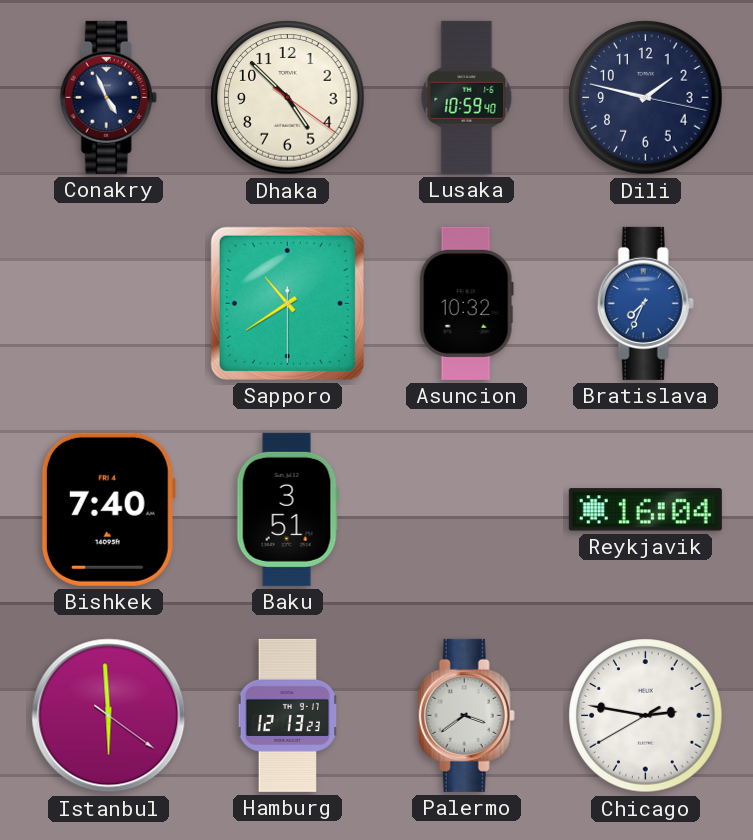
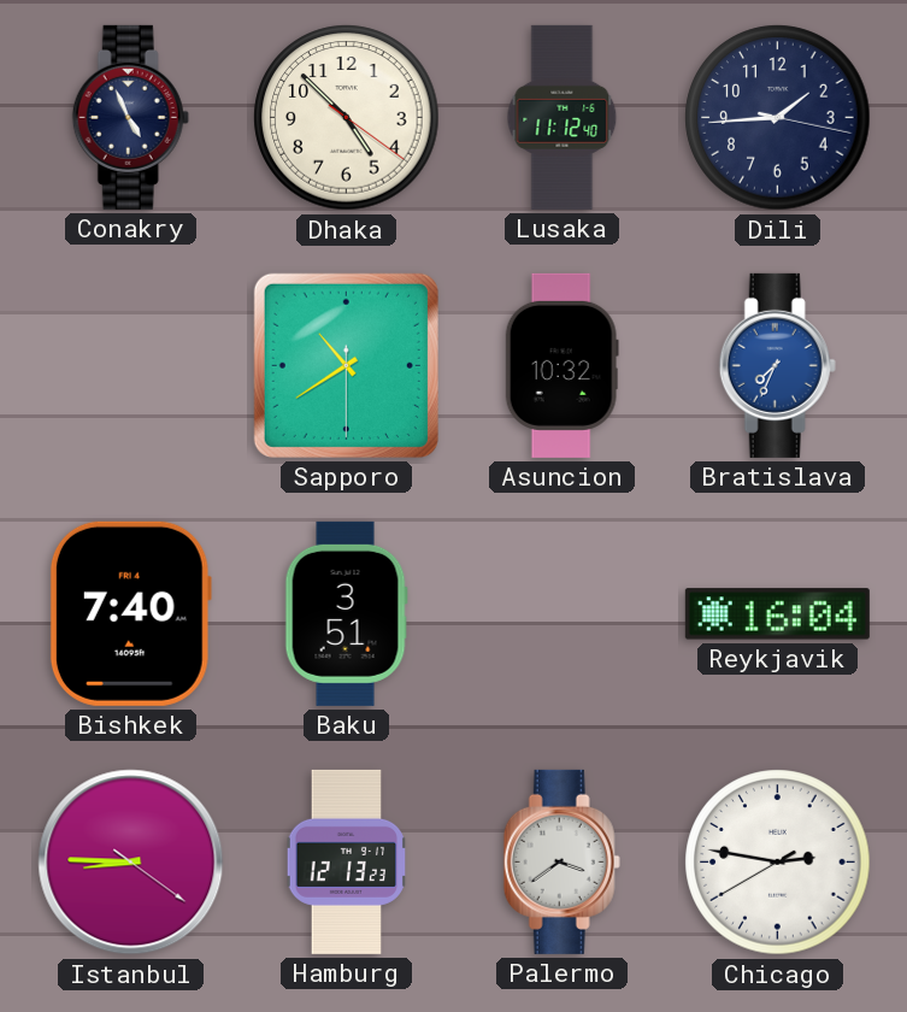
Lusaka: 10:59 -> 11:12
Dili: 1:47 -> 1:44
Istanbul: 5:59 -> 8:45
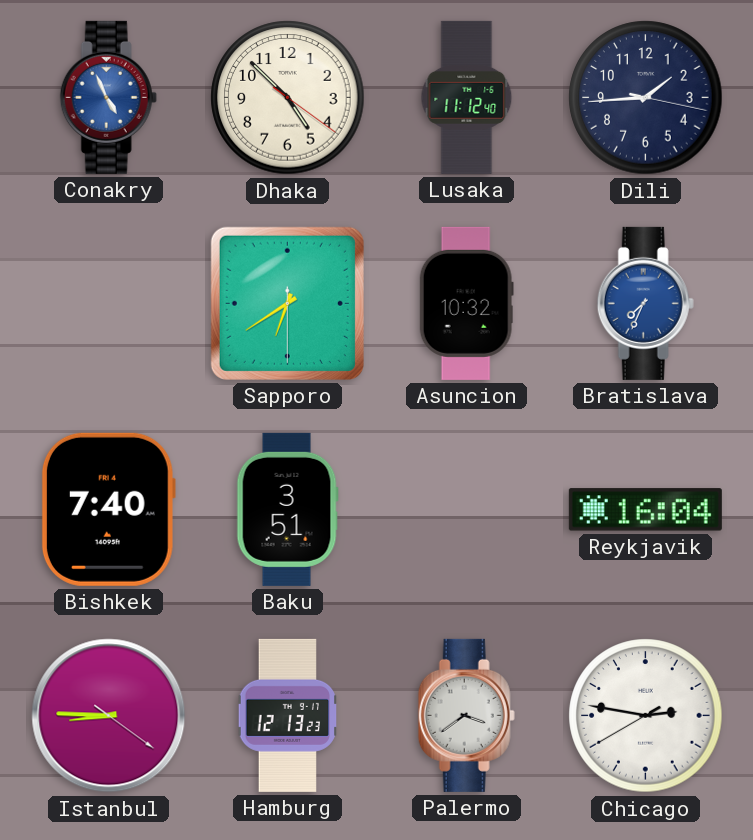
Conakry dial: navy -> blue
Sapporo: 10:39 -> 6:39
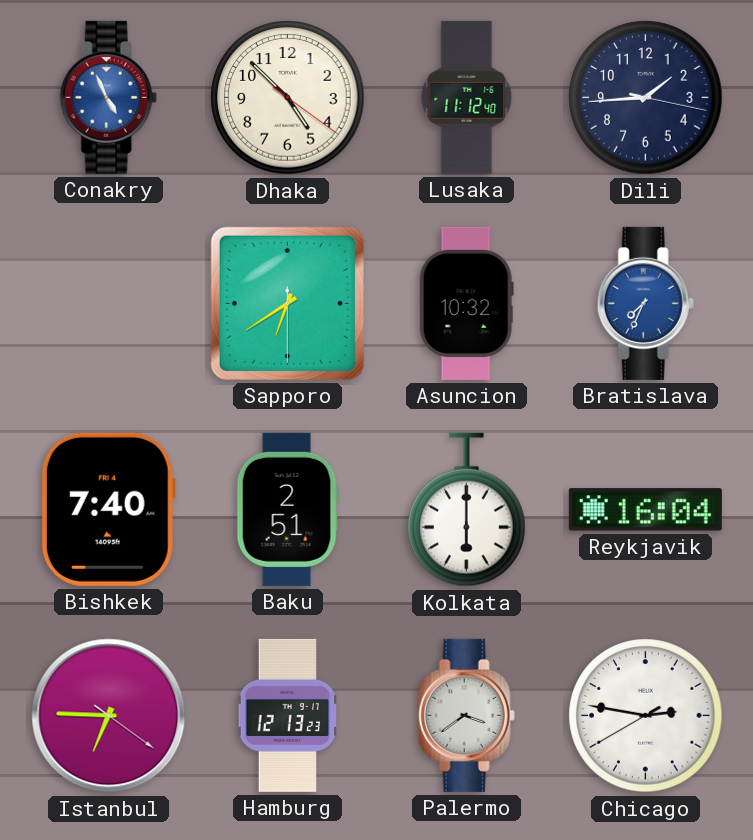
Baku: 3:51 -> 2:51
Kolkata: none -> 6:00
Istanbul: 8:45 -> 6:45
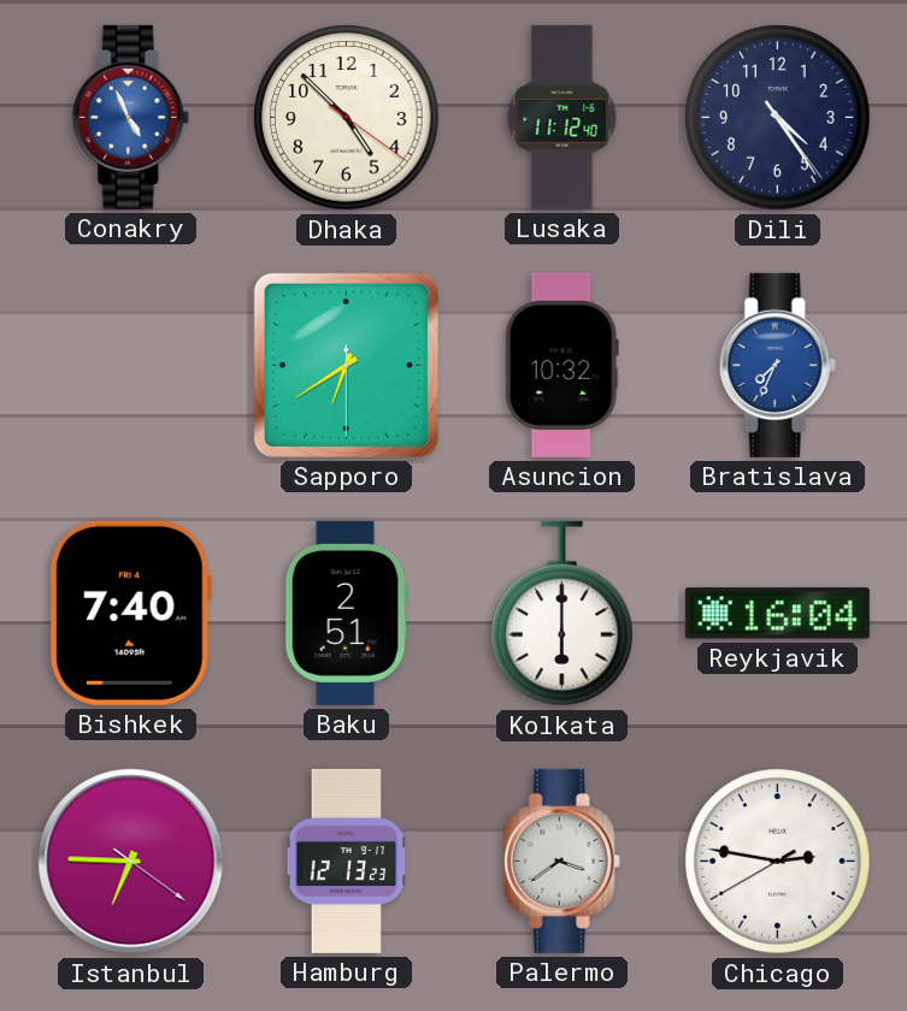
Dili: 1:44 -> 4:24
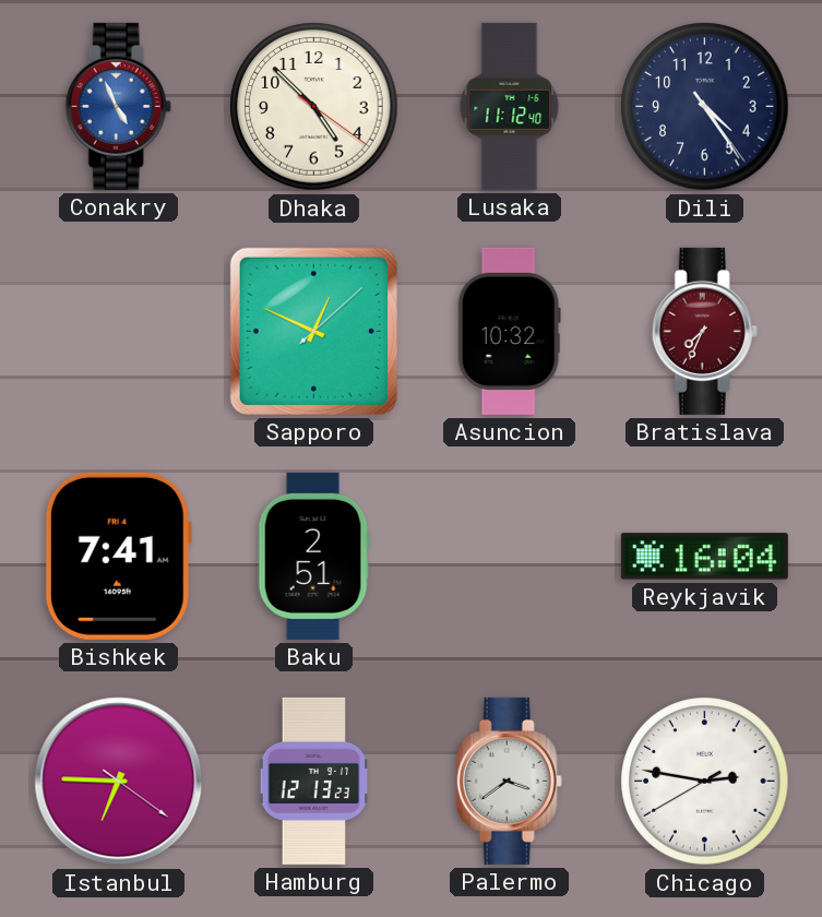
Sapporo: 6:39 -> 12:49
Bratislava dial: blue -> burgundy
Bishkek: 7:40 -> 7:41
Kolkata: 6:00 -> none
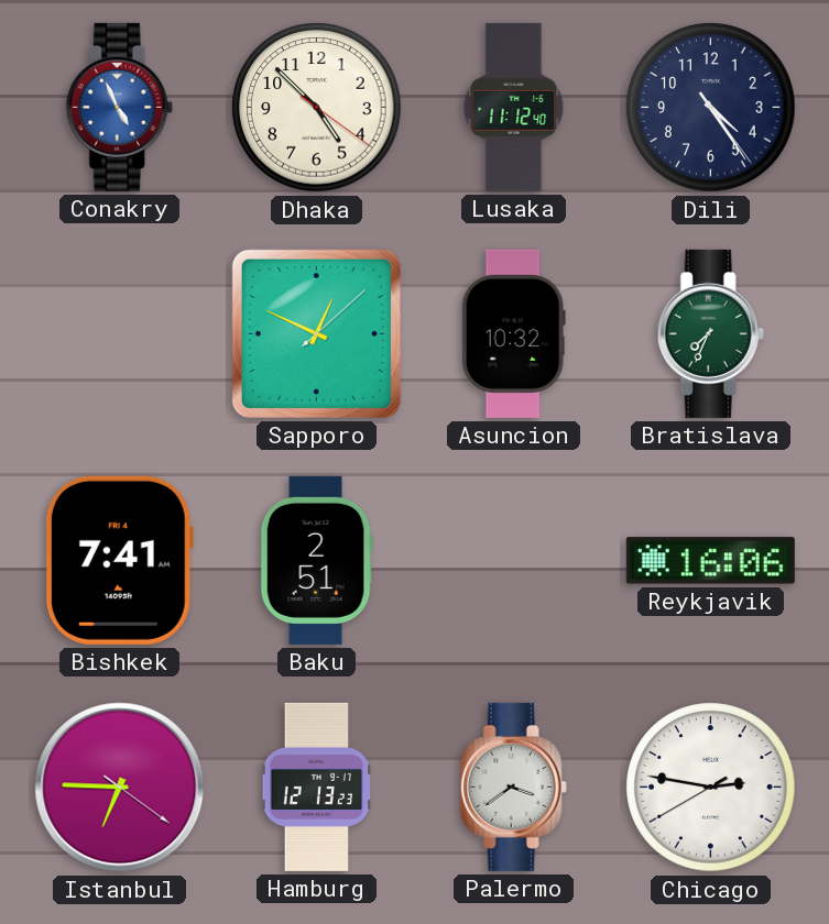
Bratislava dial: burgundy -> green
Reykjavik: 16:04 -> 16:06
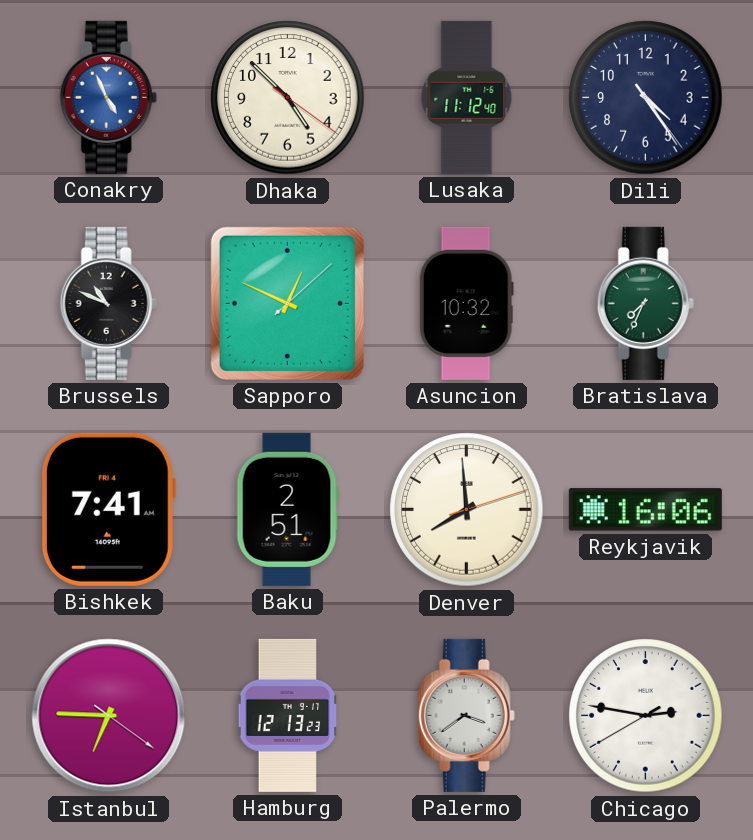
Brussels: none -> 10:49
Denver: none -> 7:59
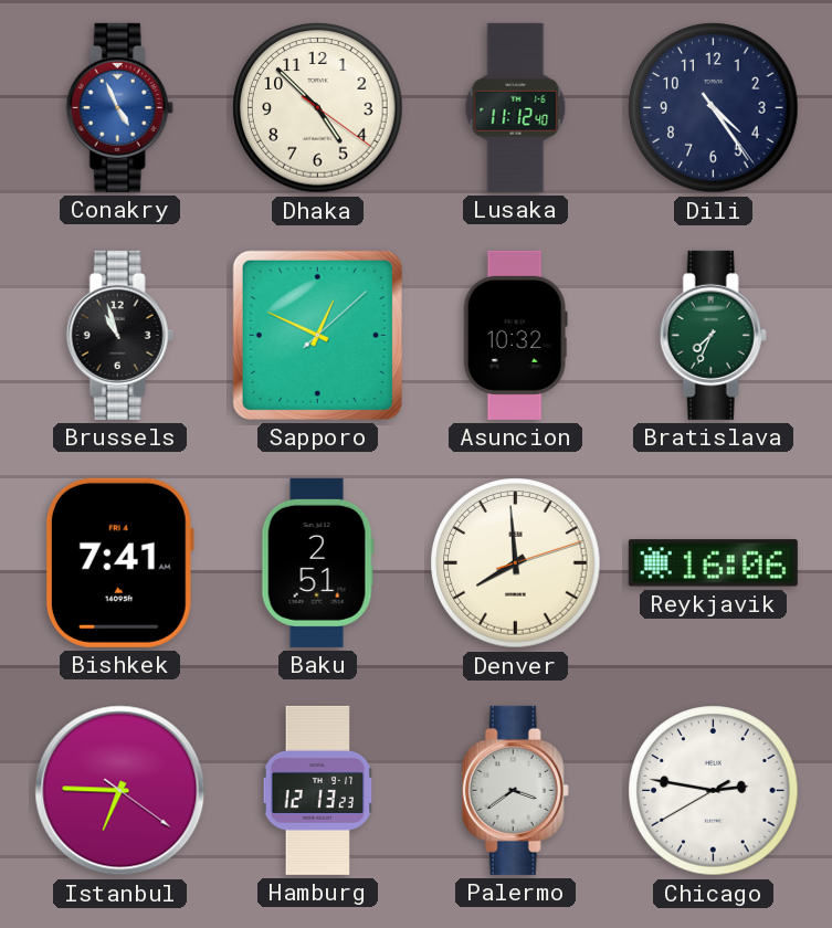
Brussels: 10:49 -> 10:57
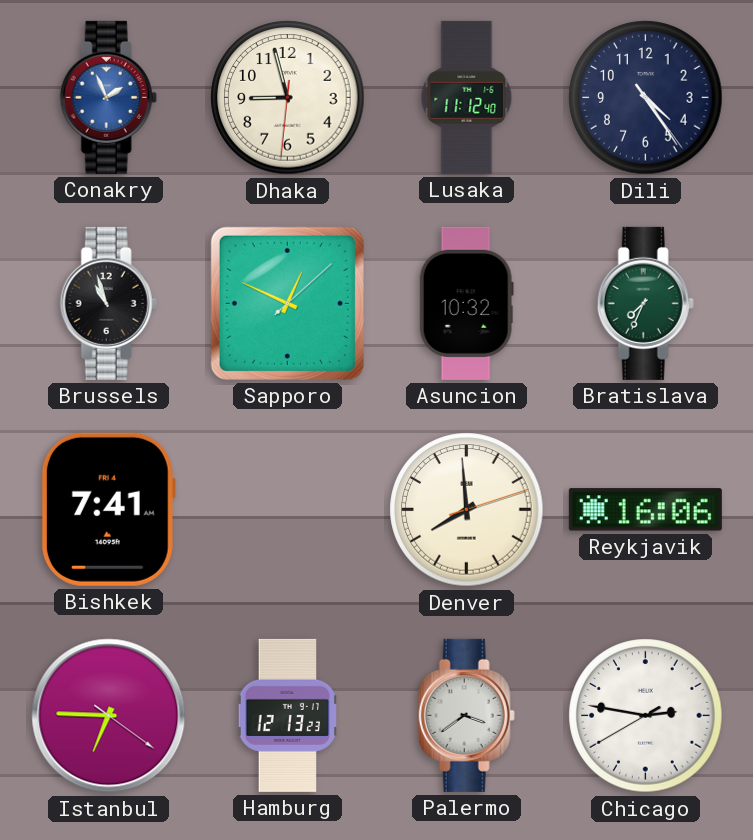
Conakry: 4:56 -> 1:56
Dhaka: 4:52 -> 8:57
Baku: 2:51 -> none
